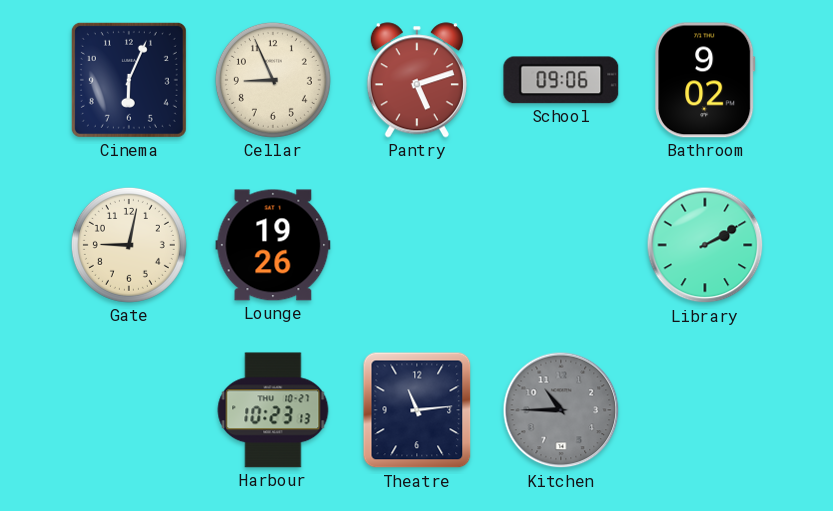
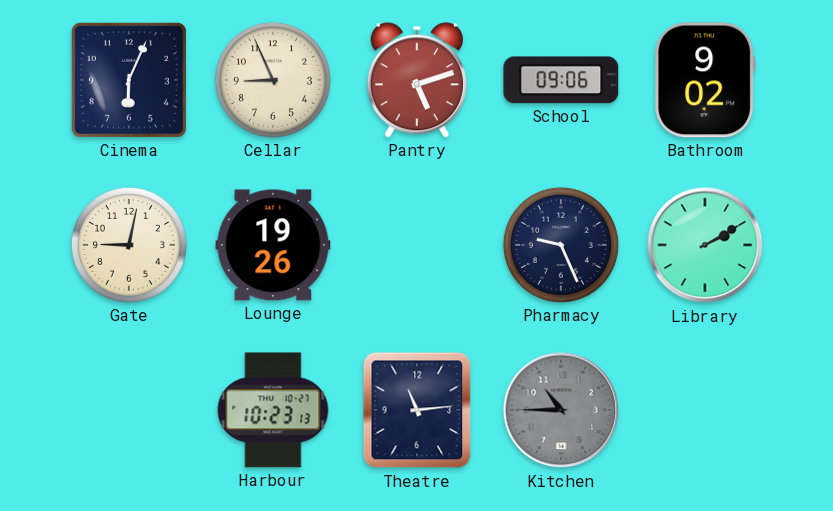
Pharmacy: none -> 9:26
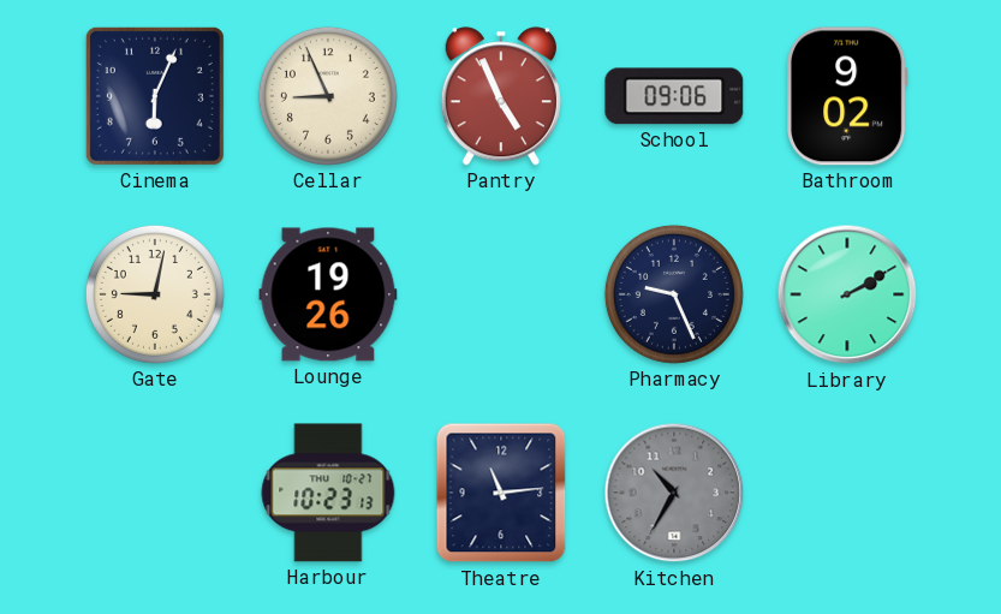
Pantry: 5:12 -> 4:56
Kitchen: 10:45 -> 10:35
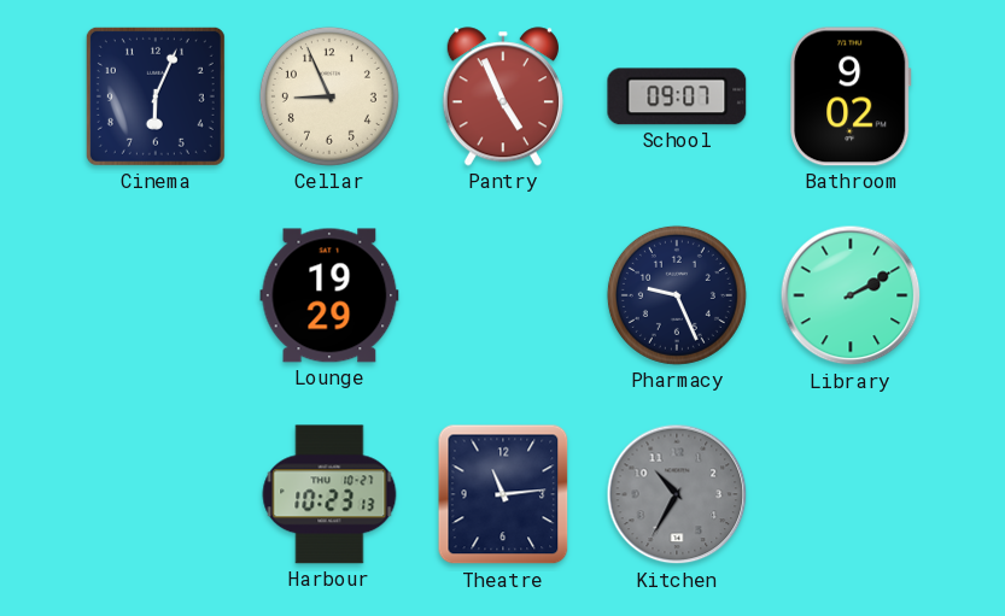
School: 09:06 -> 09:07
Gate: 9:02 -> none
Lounge: 19:26 -> 19:29
